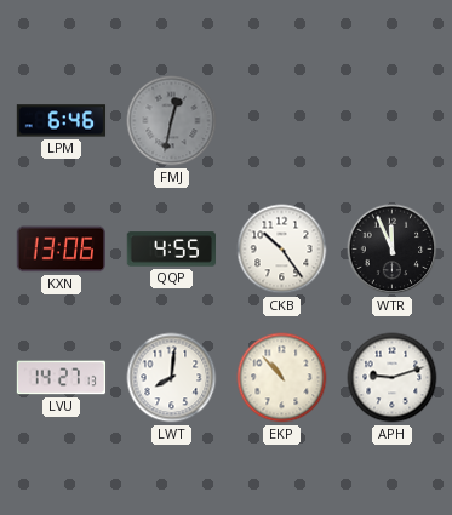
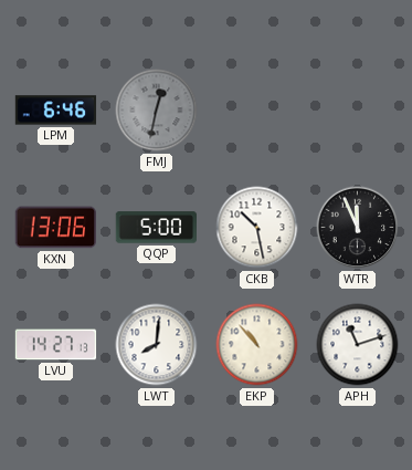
QQP: 4:55 -> 5:00
CKB: 10:24 -> 10:28
APH: 9:12 -> 11:12
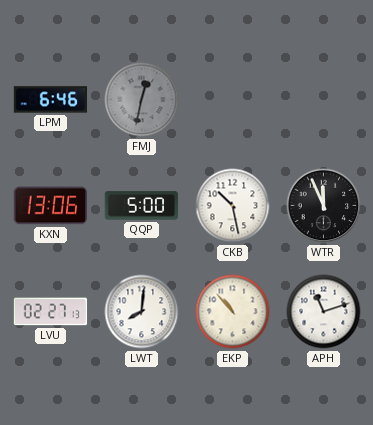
LVU: 14:27 -> 02:27
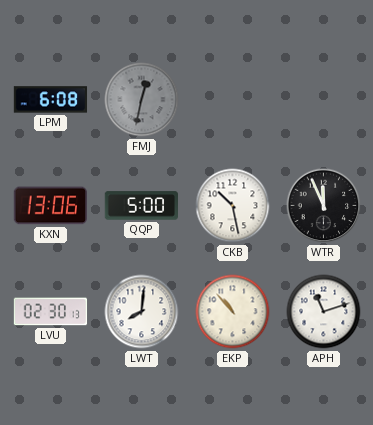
LPM: 6:46 -> 6:08
LVU: 02:27 -> 02:30
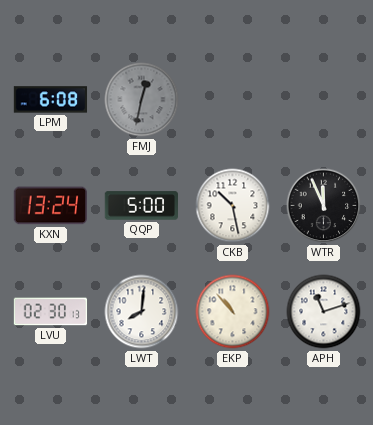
KXN: 13:06 -> 13:24
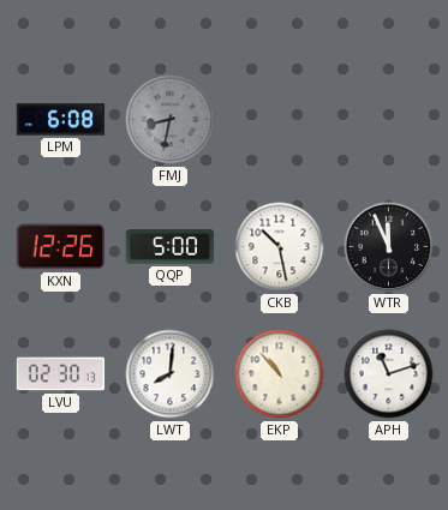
FMJ: 12:32 -> 8:32
KXN: 13:24 -> 12:26
